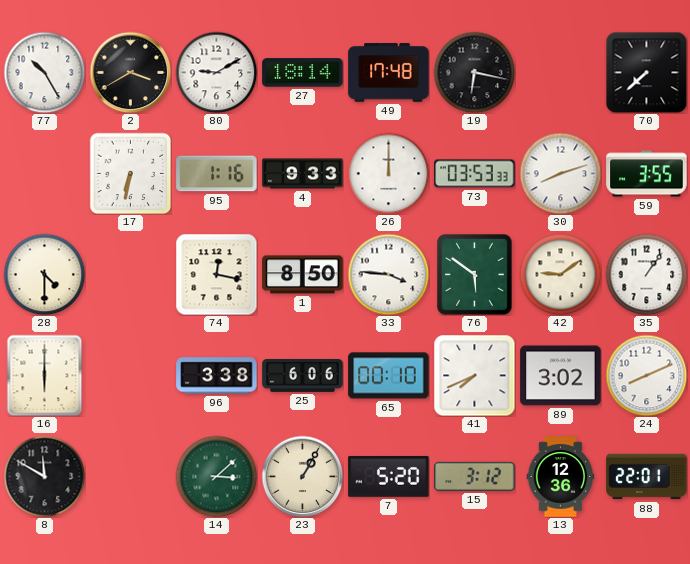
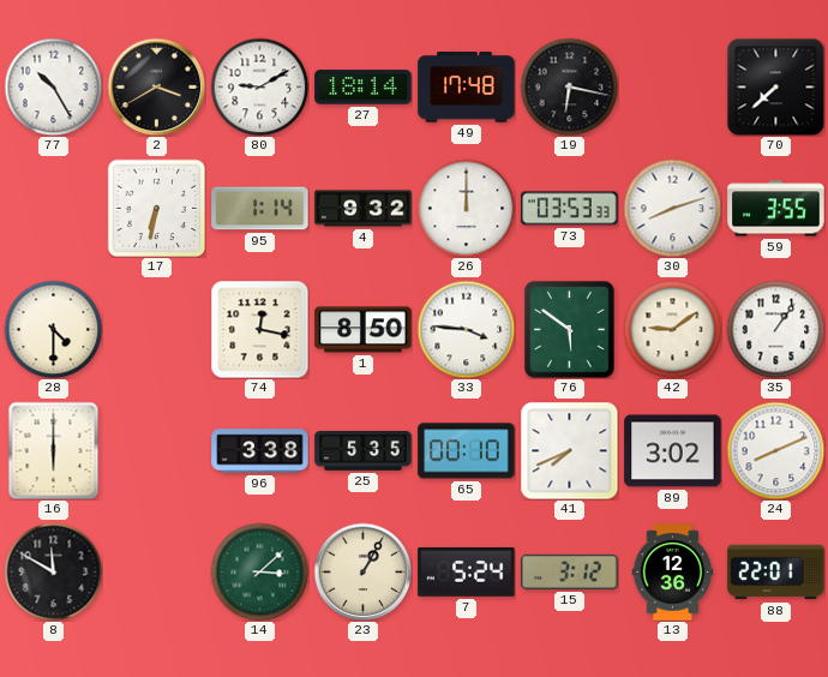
95: 1:16 -> 1:14
4: 9:33 -> 9:32
25: 6:06 -> 5:35
7: 5:20 -> 5:24
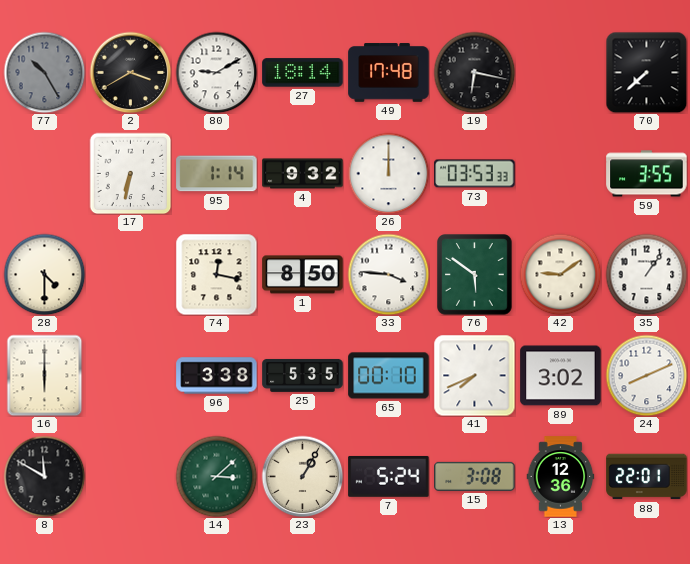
77 dial: white -> grey
30: 8:12 -> none
15: 3:12 -> 3:08
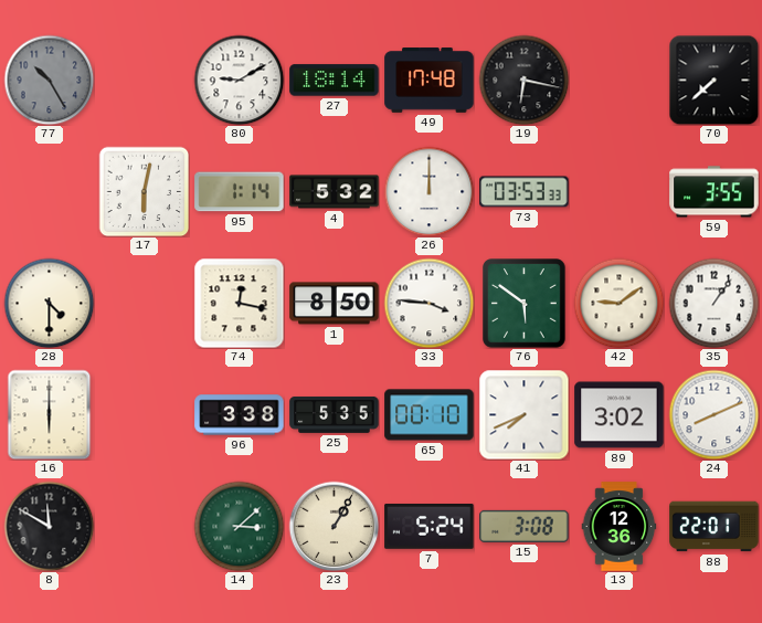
2: 3:40 -> none
17: 6:32 -> 6:02
4: 9:32 -> 5:32
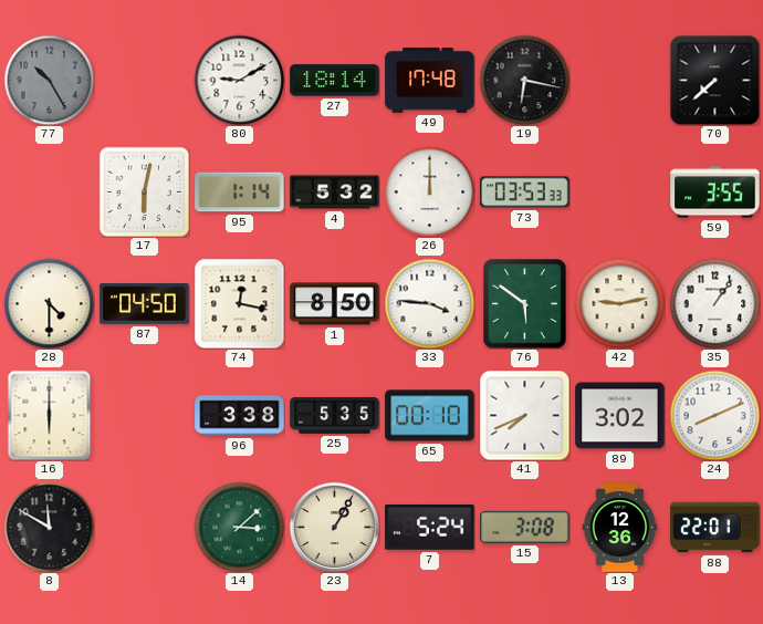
87: none -> 04:50
42: 9:09 -> 9:13
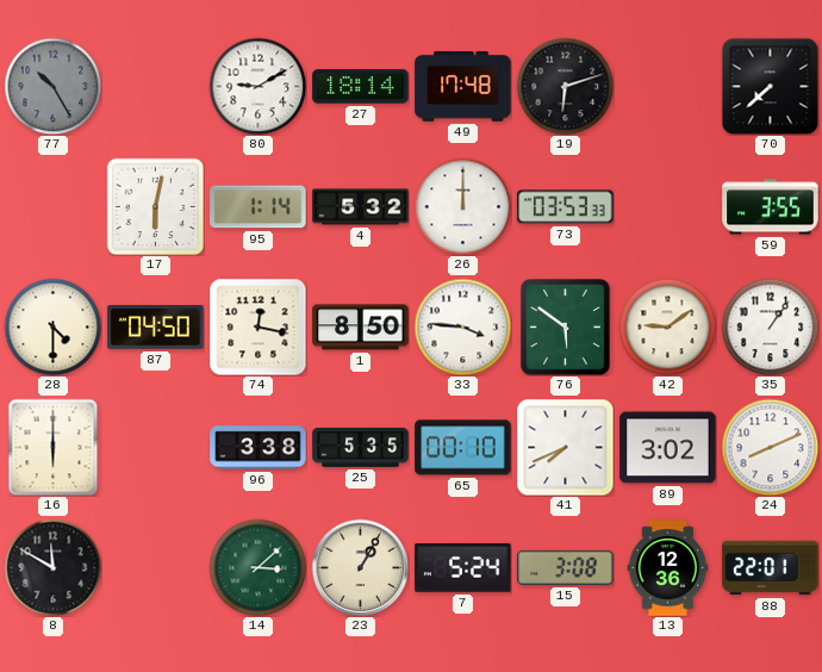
19: 6:17 -> 6:12
42: 9:13 -> 9:09
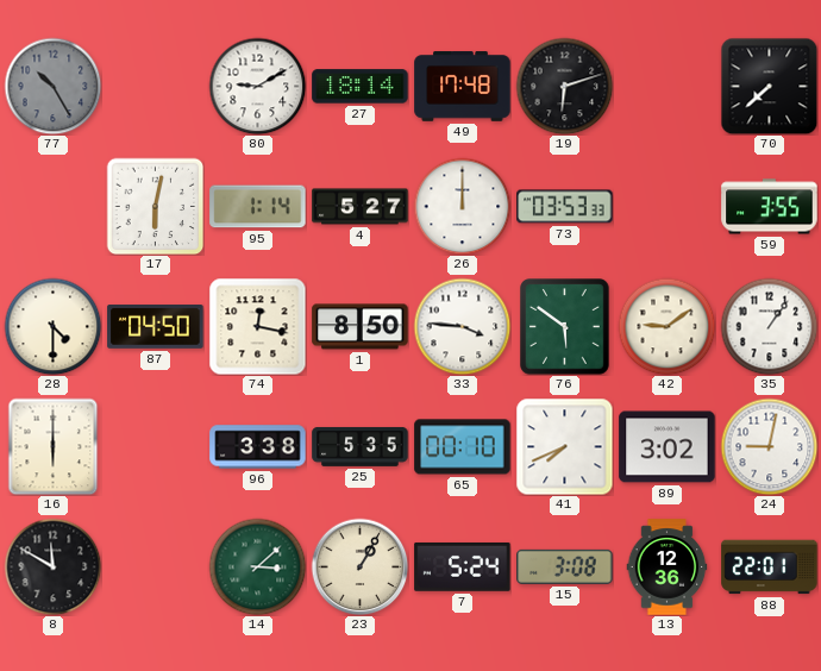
4: 5:32 -> 5:27
24: 8:11 -> 9:02
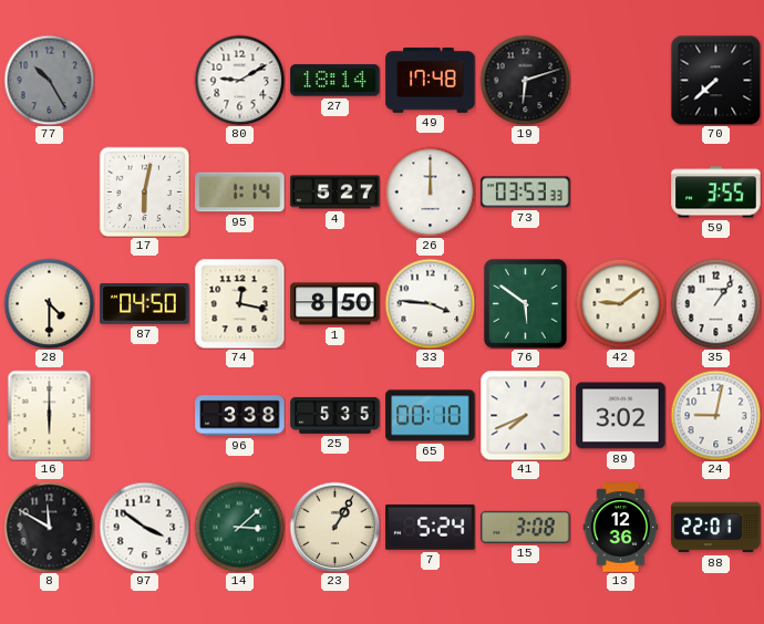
97: none -> 3:51
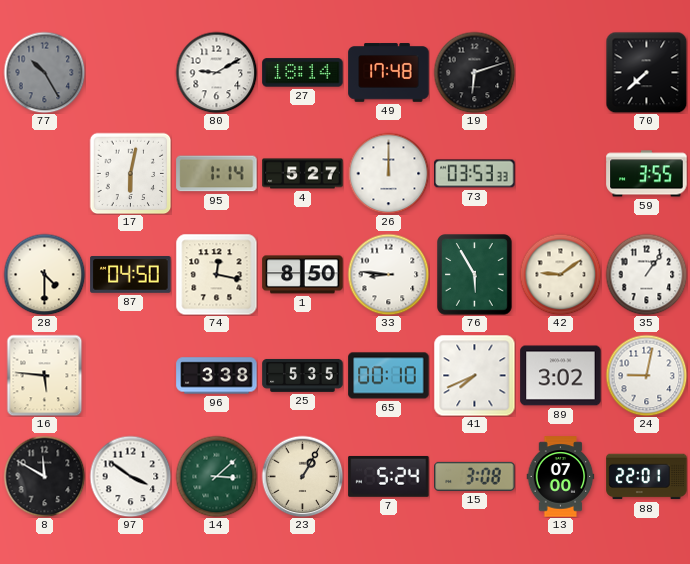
33: 3:46 -> 8:46
76: 5:51 -> 5:55
16: 6:00 -> 5:46
13: 12:36 -> 07:00
